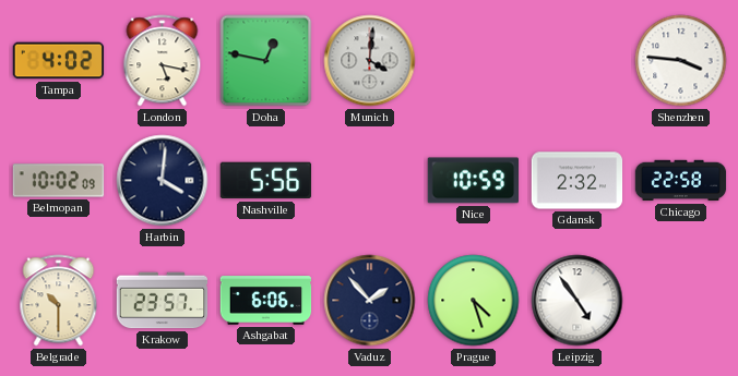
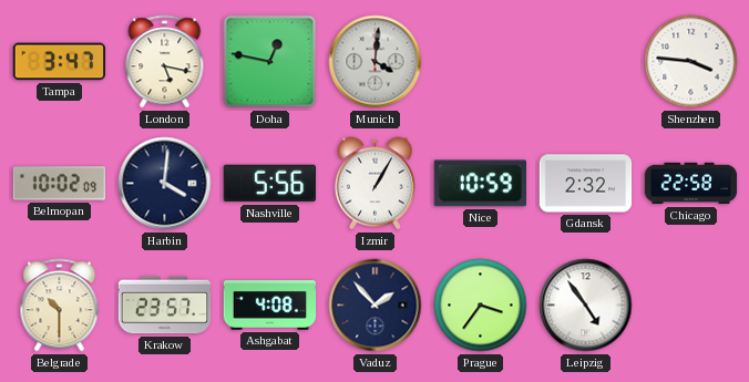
Tampa: 4:02 -> 3:47
Izmir: none -> 1:05
Ashgabat: 6:06 -> 4:08
Prague: 4:27 -> 3:36
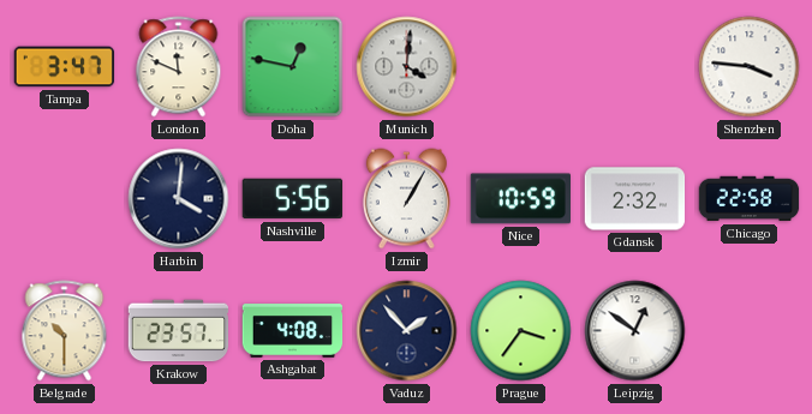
London: 5:17 -> 11:49
Belmopan: 10:02 -> none
Leipzig: 4:54 -> 12:51
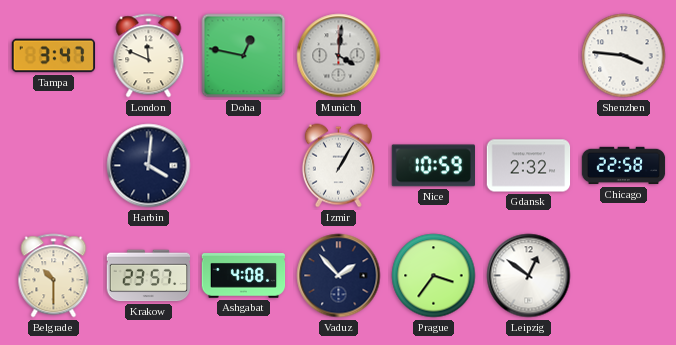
Nashville: 5:56 -> none
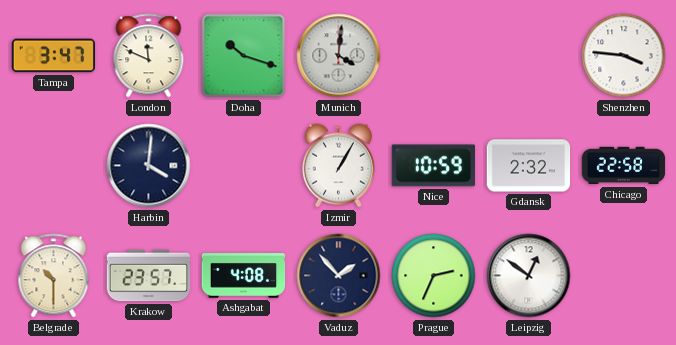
Doha: 12:47 -> 10:18
Prague: 3:36 -> 2:34
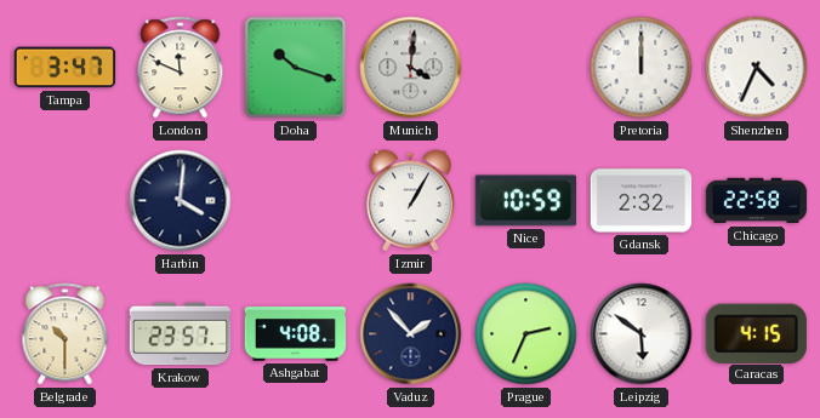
Pretoria: none -> 12:00
Shenzhen: 3:46 -> 4:34
Leipzig: 12:51 -> 5:51
Caracas: none -> 4:15
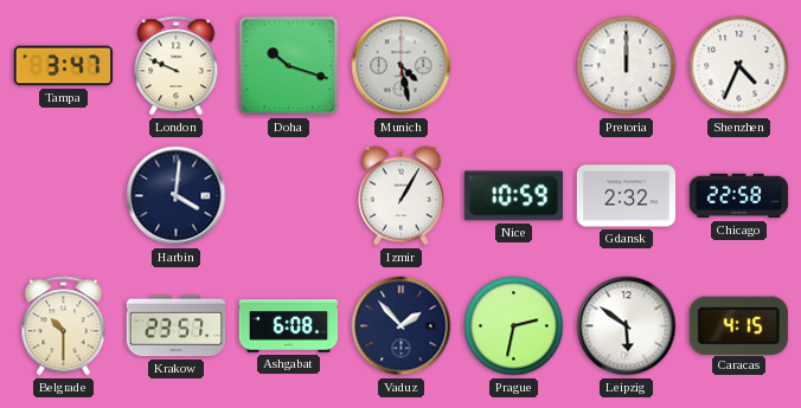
London: 11:49 -> 9:49
Munich: 4:01 -> 4:28
Ashgabat: 4:08 -> 6:08
Prague: 2:34 -> 2:32
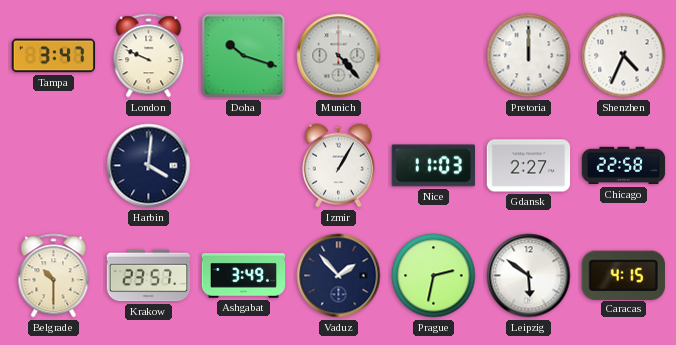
Munich: 4:28 -> 4:23
Nice: 10:59 -> 11:03
Gdansk: 2:32 -> 2:27
Ashgabat: 6:08 -> 3:49
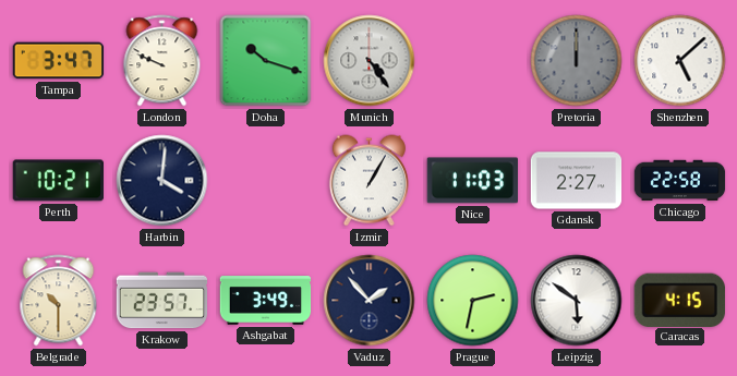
Munich: 4:23 -> 4:24
Pretoria dial: white -> grey
Shenzhen: 4:34 -> 5:08
Perth: none -> 10:21
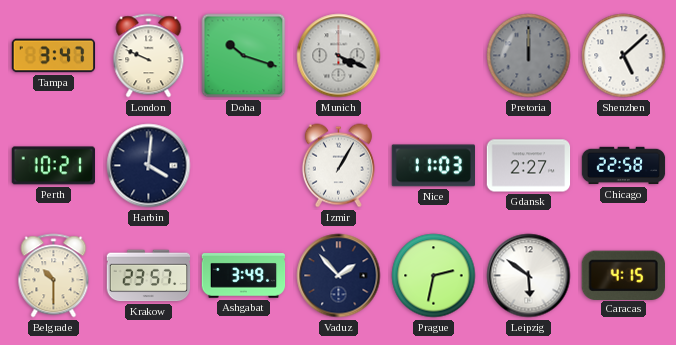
Munich: 4:24 -> 4:19
